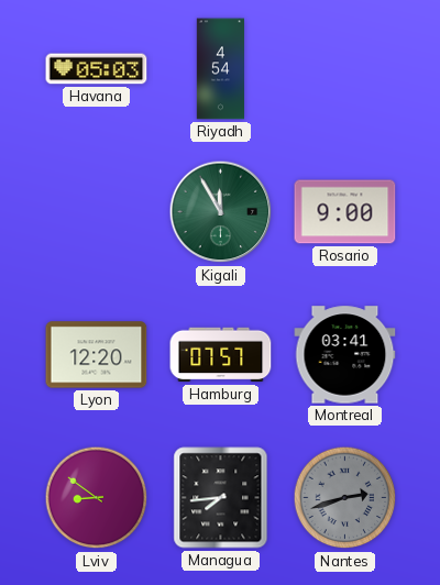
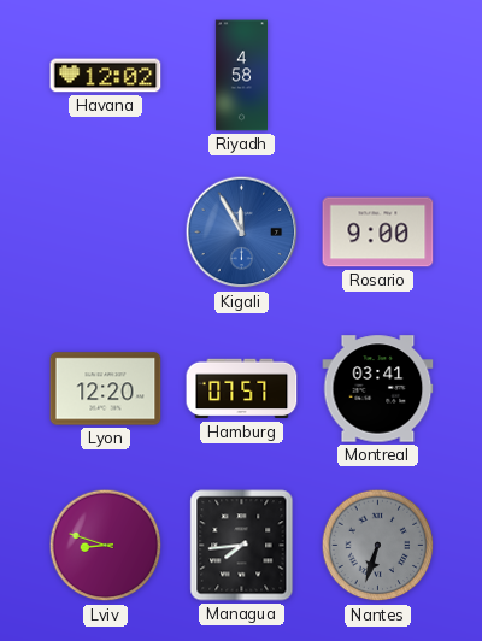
Havana: 05:03 -> 12:02
Riyadh: 4:54 -> 4:58
Kigali dial: green -> blue
Lviv: 8:51 -> 8:48
Nantes: 2:42 -> 6:33
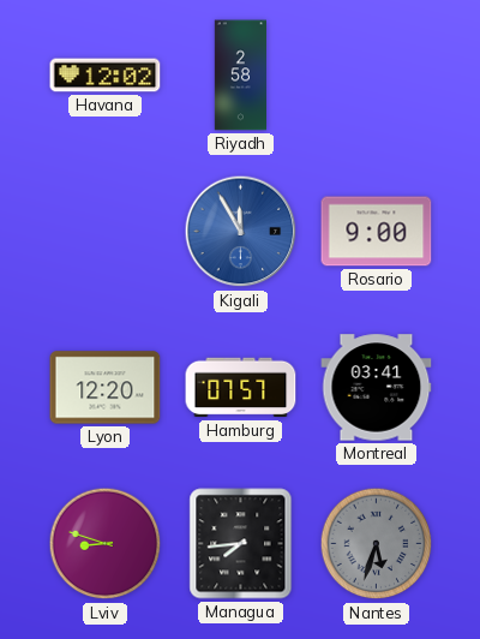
Riyadh: 4:58 -> 2:58
Nantes: 6:33 -> 5:33
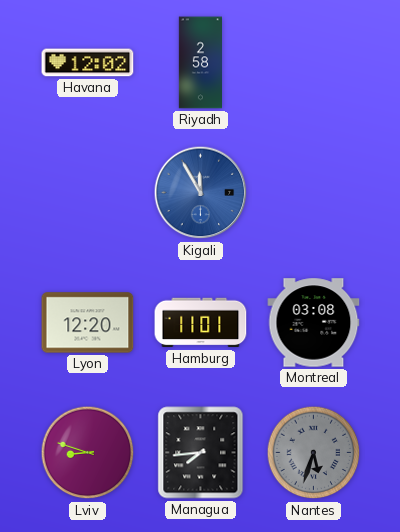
Rosario: 9:00 -> none
Hamburg: 07:57 -> 11:01
Montreal: 03:41 -> 03:08
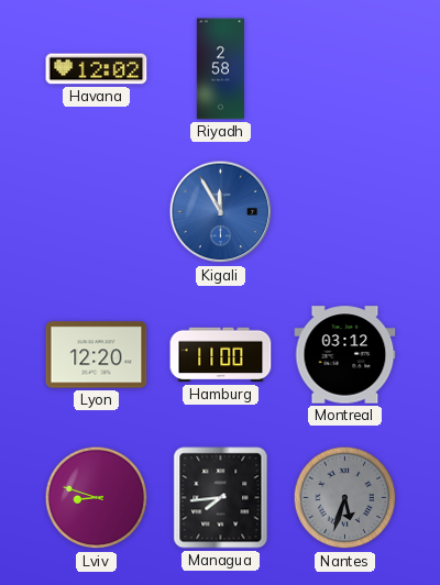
Hamburg: 11:01 -> 11:00
Montreal: 03:08 -> 03:12
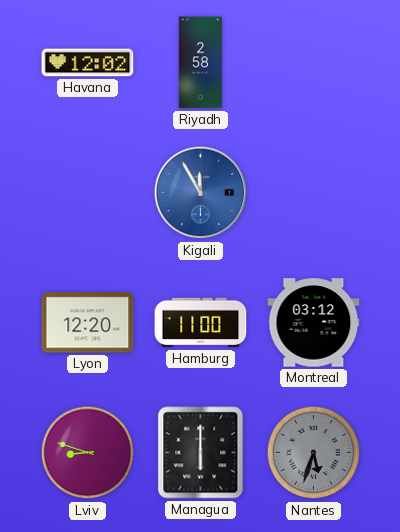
Managua: 7:44 -> 6:00
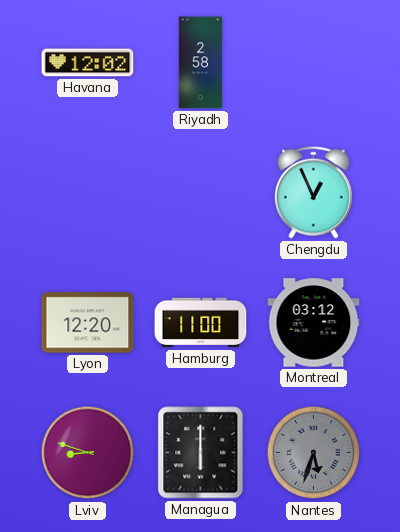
Kigali: 11:55 -> none
Chengdu: none -> 12:56
